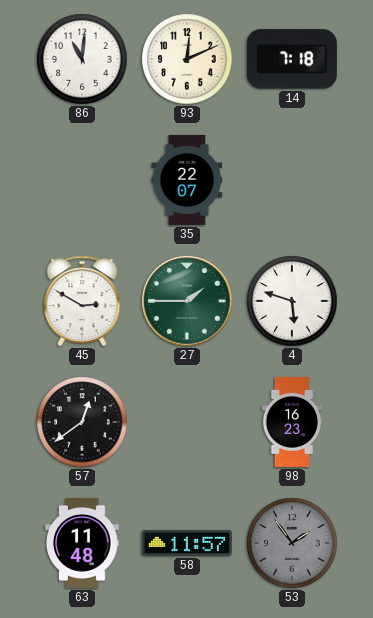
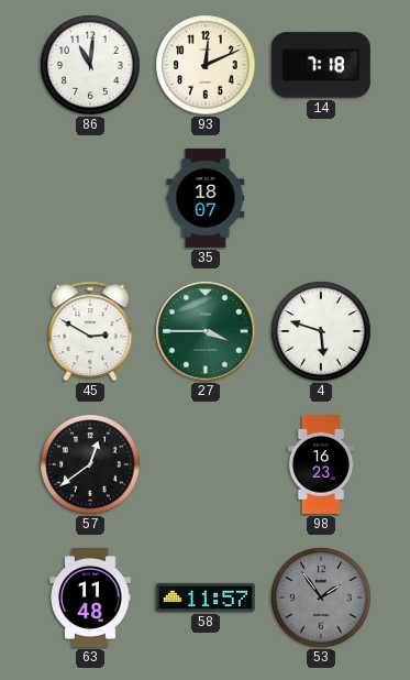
35: 22:07 -> 18:07
27: 1:45 -> 3:45
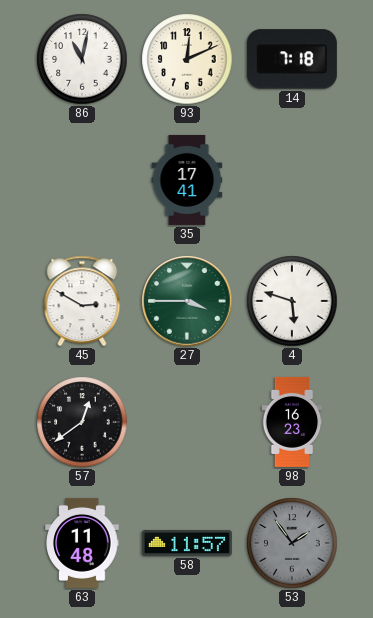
86: 11:01 -> 11:02
35: 18:07 -> 17:41
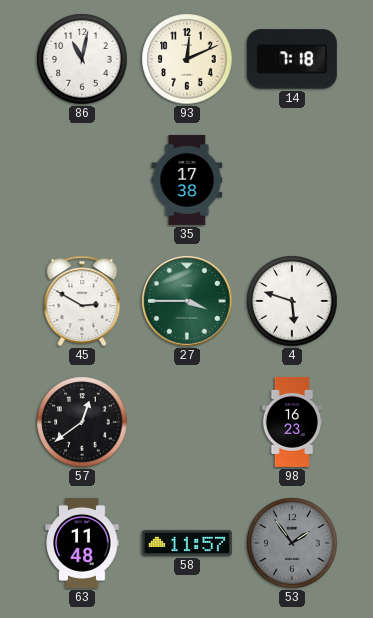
35: 17:41 -> 17:38
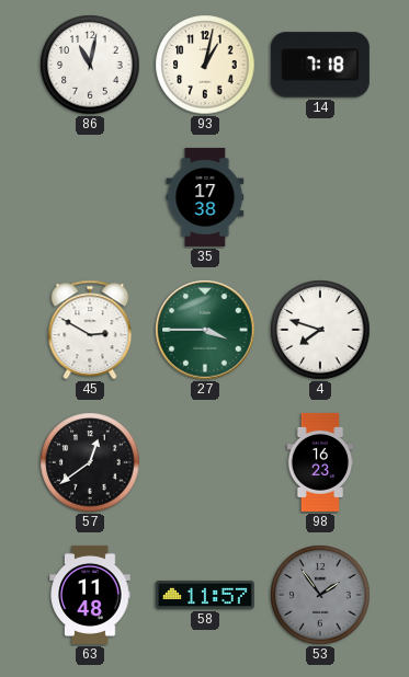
93: 12:11 -> 1:02
4: 5:48 -> 7:48
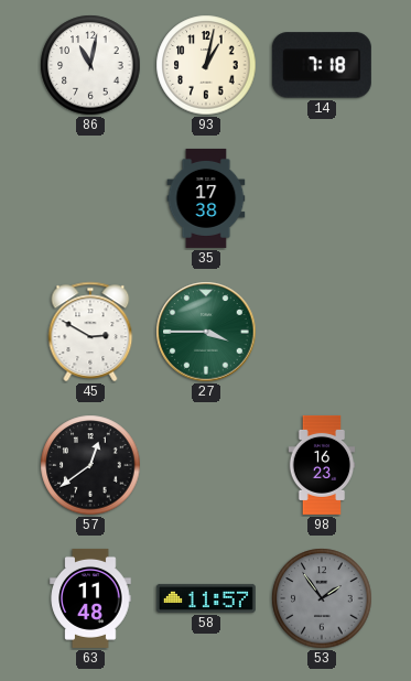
4: 7:48 -> none
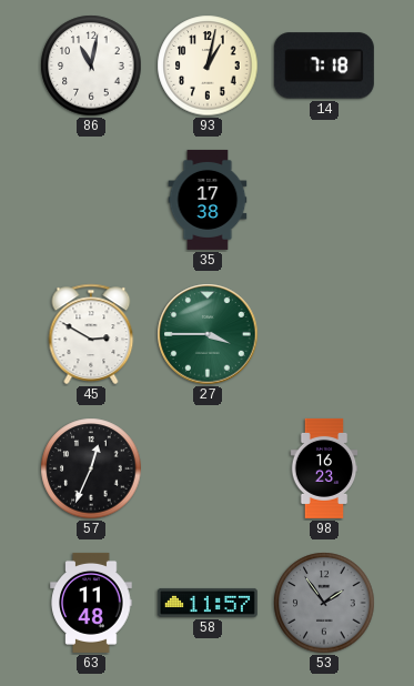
57: 12:39 -> 12:34
